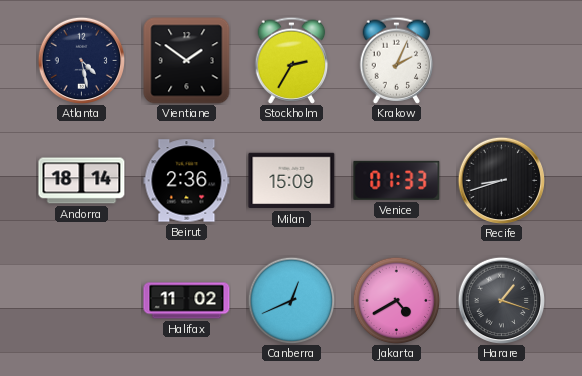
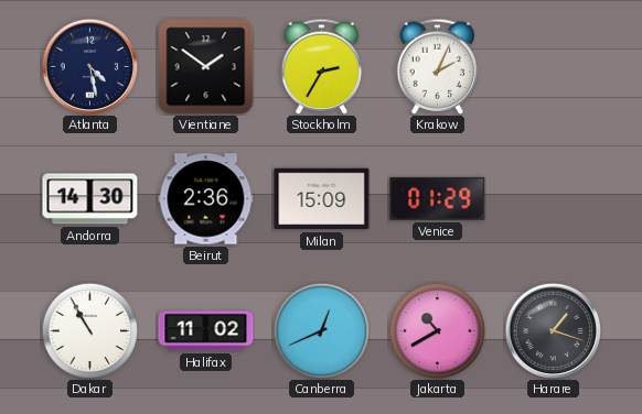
Andorra: 18:14 -> 14:30
Venice: 01:33 -> 01:29
Recife: 8:42 -> none
Dakar: none -> 10:55
Jakarta: 4:40 -> 10:40
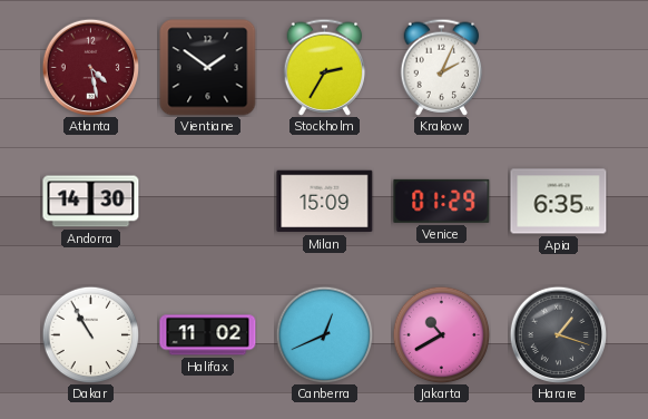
Atlanta dial: navy -> burgundy
Beirut: 2:36 -> none
Apia: none -> 6:35
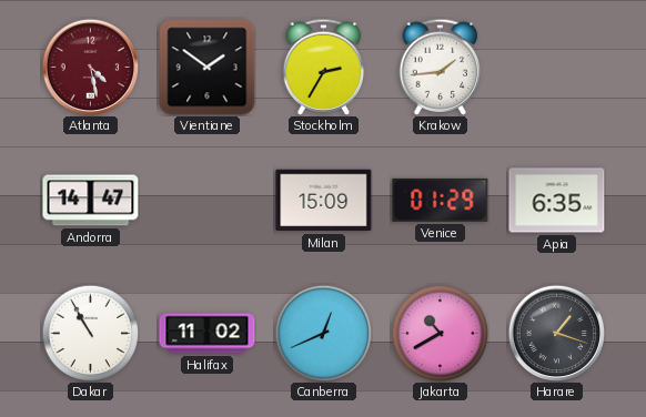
Krakow: 2:04 -> 1:44
Andorra: 14:30 -> 14:47
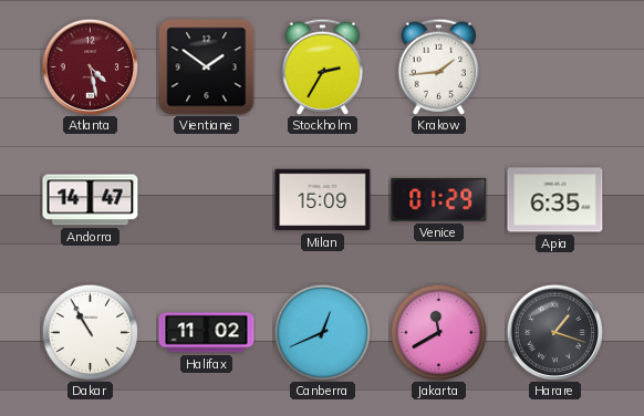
Jakarta: 10:40 -> 11:40
